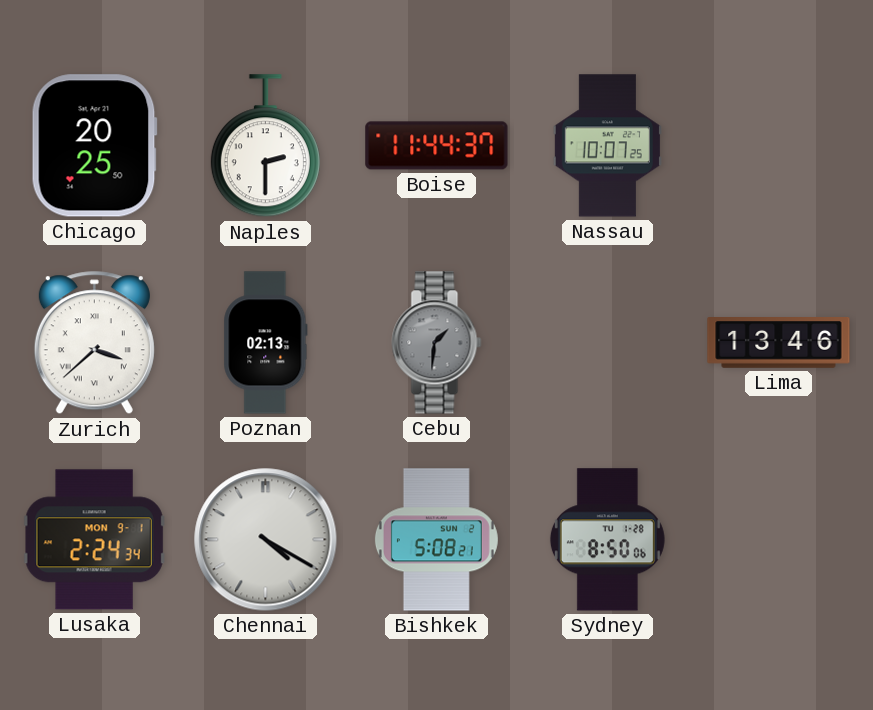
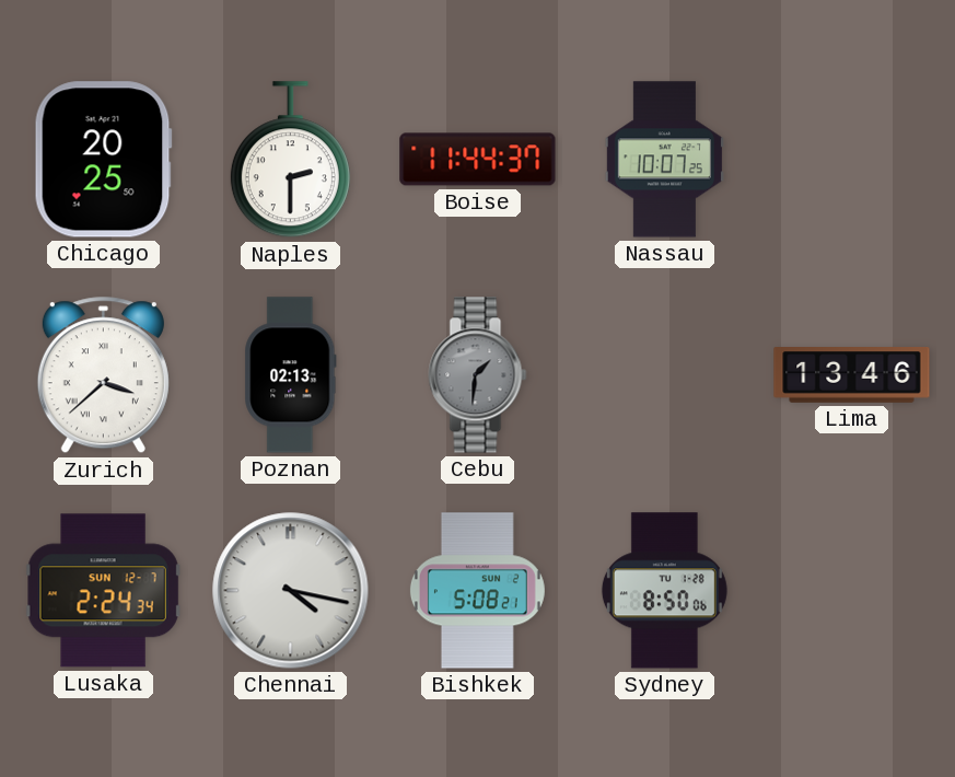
Lusaka date: MON 9-1 -> SUN 12-7
Chennai: 4:20 -> 4:17
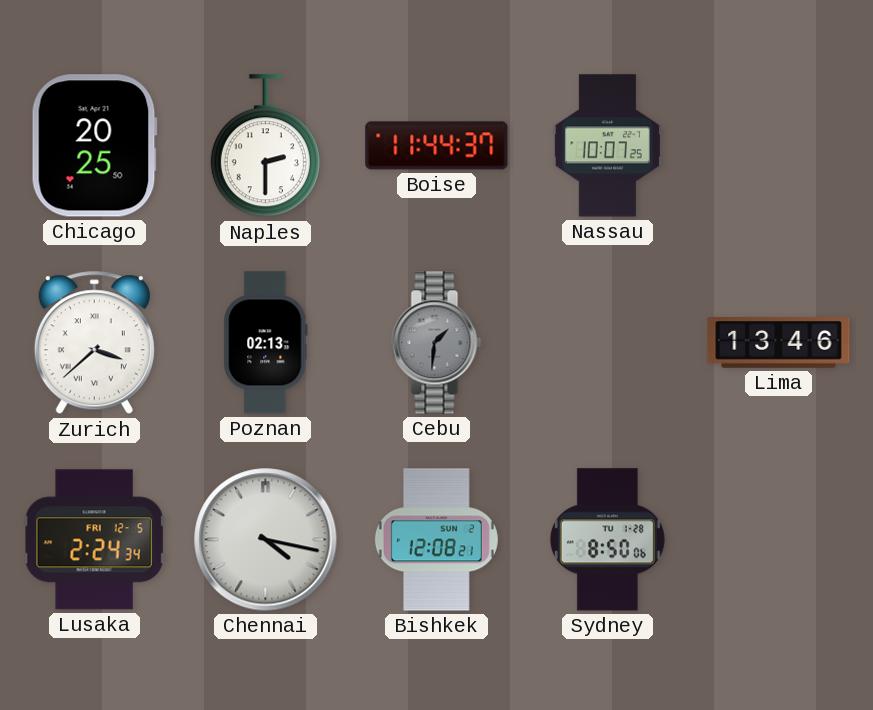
Lusaka date: SUN 12-7 -> FRI 12-5
Bishkek: 5:08 -> 12:08
